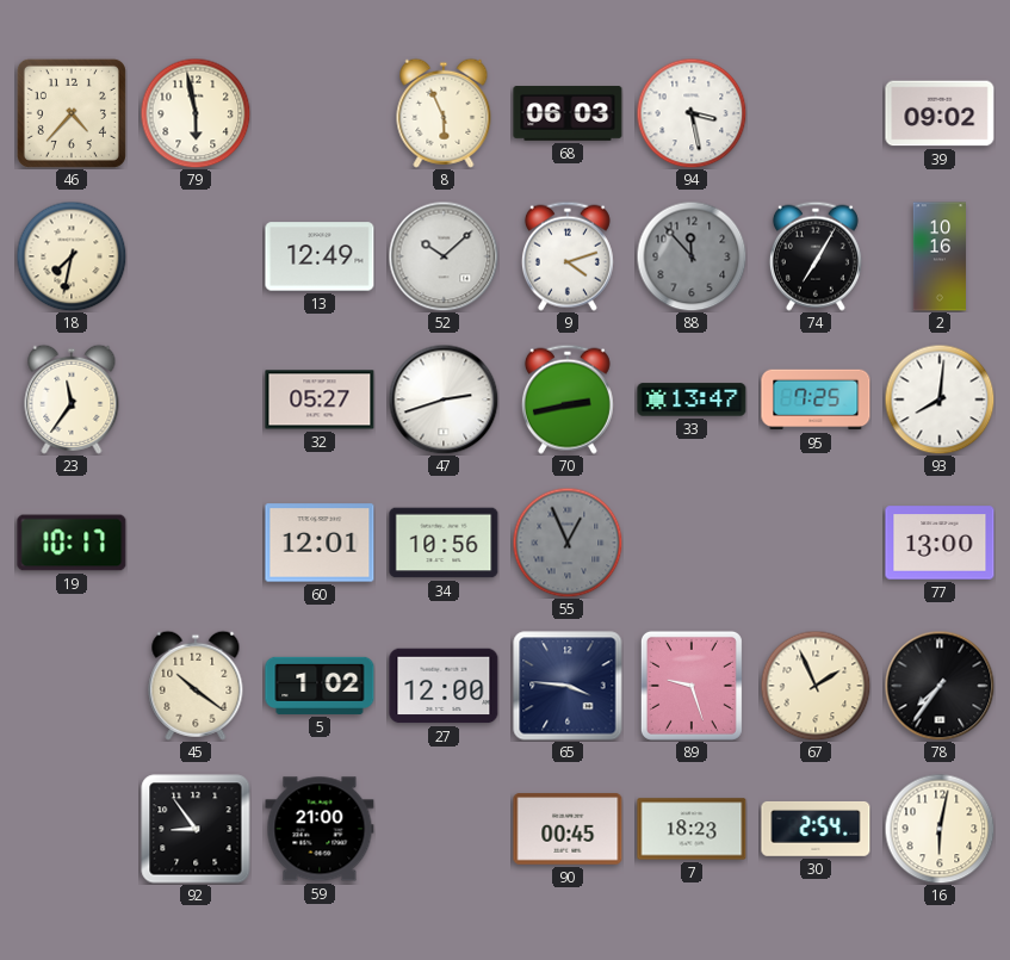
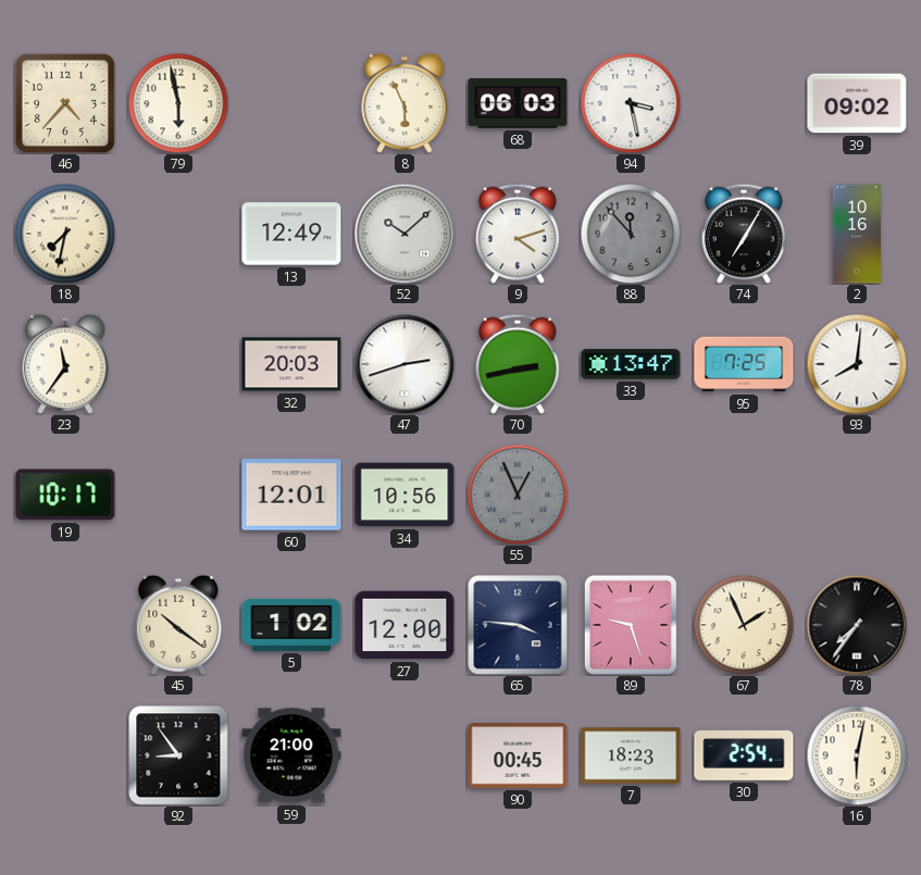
32: 05:27 -> 20:03
77: 13:00 -> none
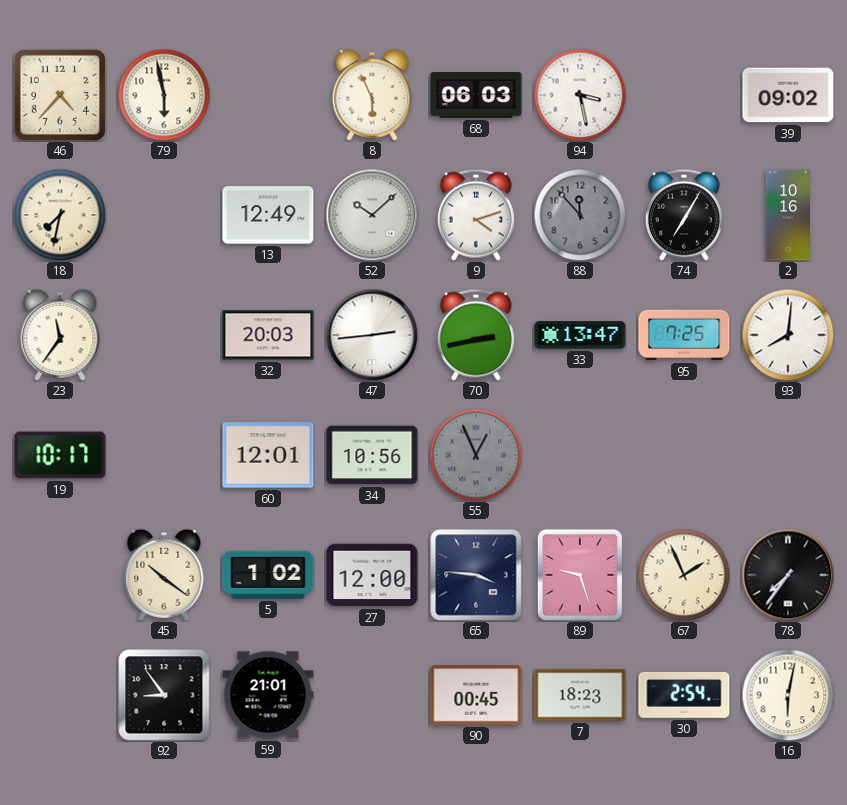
47: 2:42 -> 2:44
59: 21:00 -> 21:01
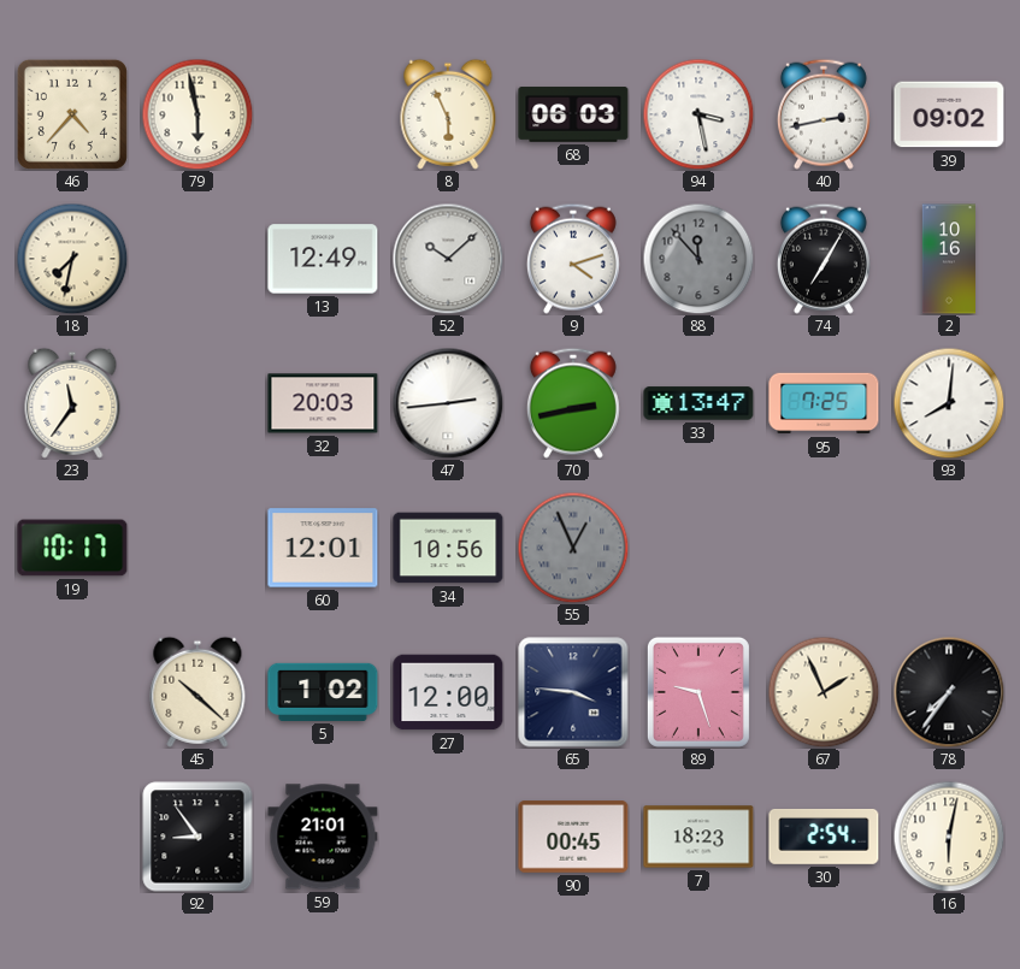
40: none -> 2:43
45: 10:21 -> 10:22
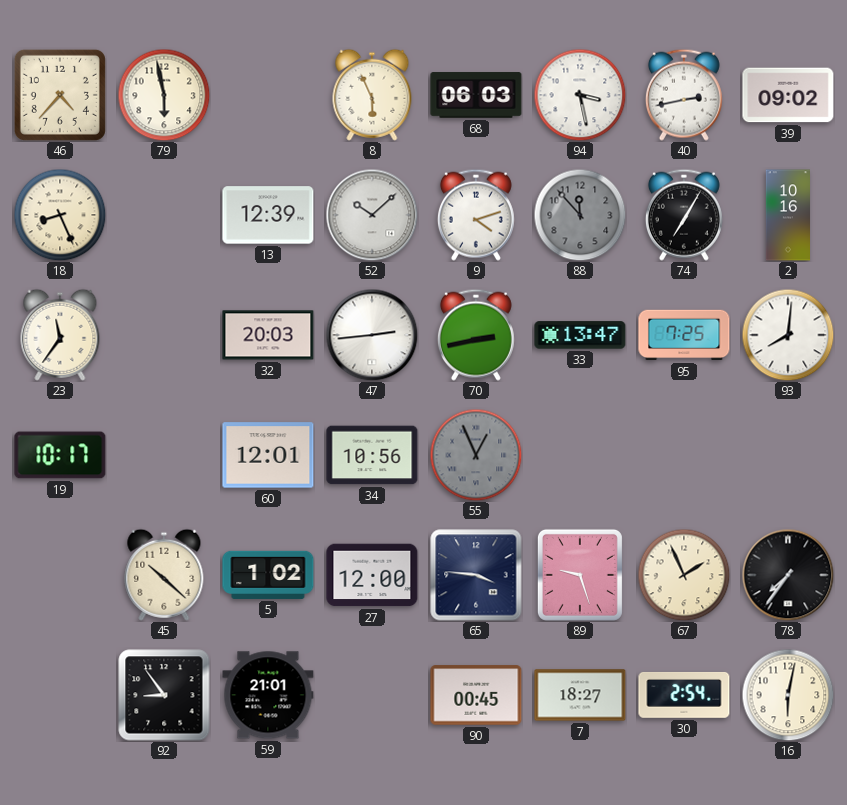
18: 7:32 -> 8:26
13: 12:49 -> 12:39
7: 18:23 -> 18:27
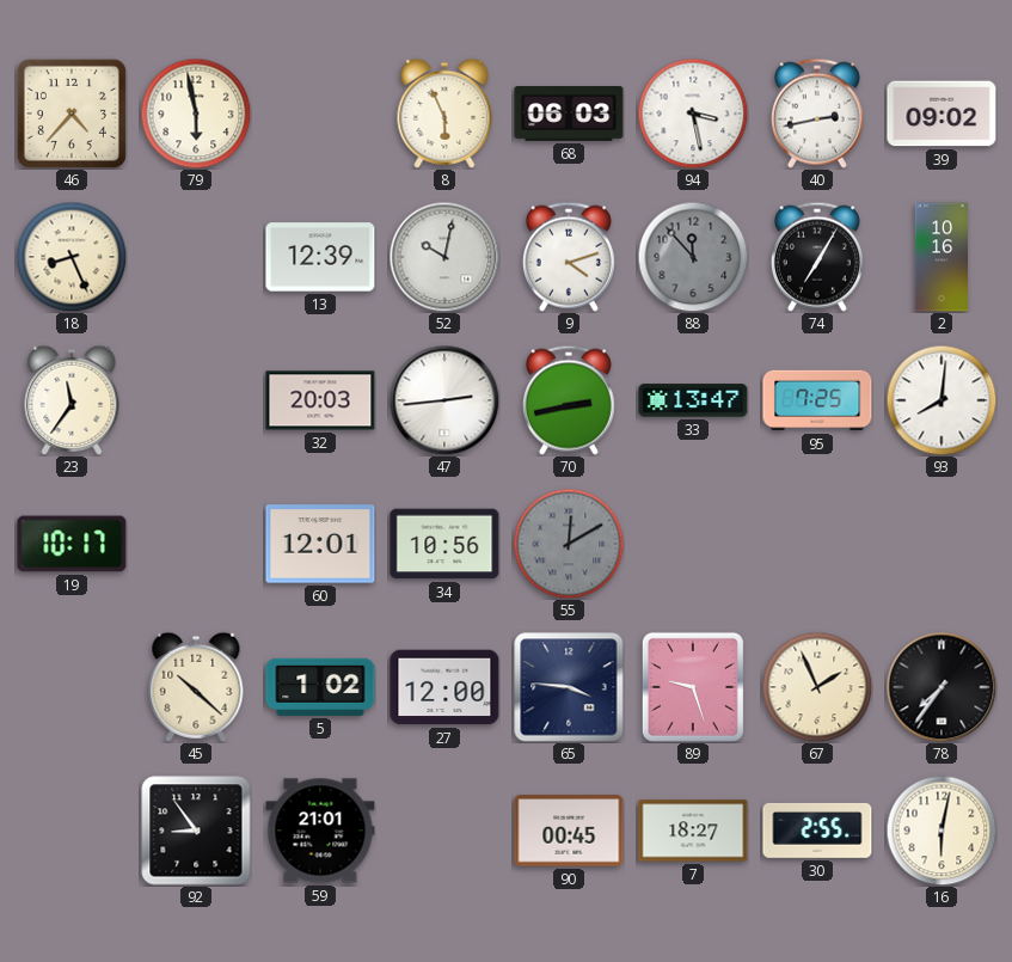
52: 10:08 -> 10:02
55: 12:56 -> 12:10
30: 2:54 -> 2:55
